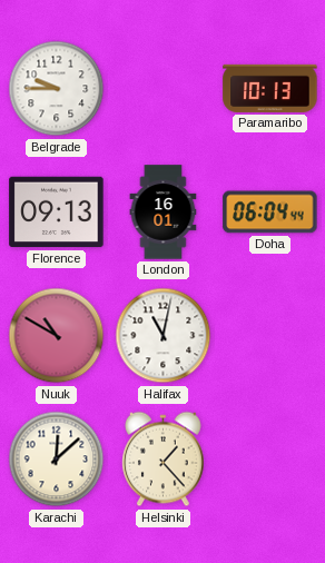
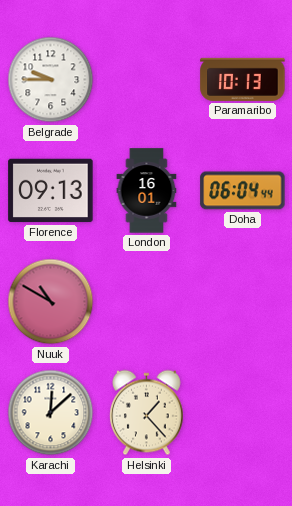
Halifax: 11:02 -> none
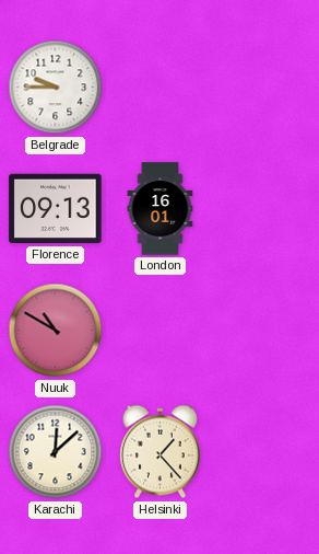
Paramaribo: 10:13 -> none
Doha: 06:04 -> none
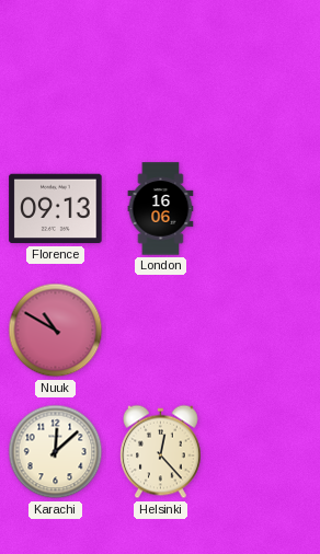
Belgrade: 9:45 -> none
London: 16:01 -> 16:06
Helsinki: 1:23 -> 12:23
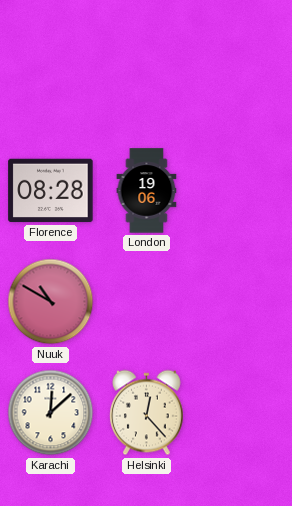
Florence: 09:13 -> 08:28
London: 16:06 -> 19:06
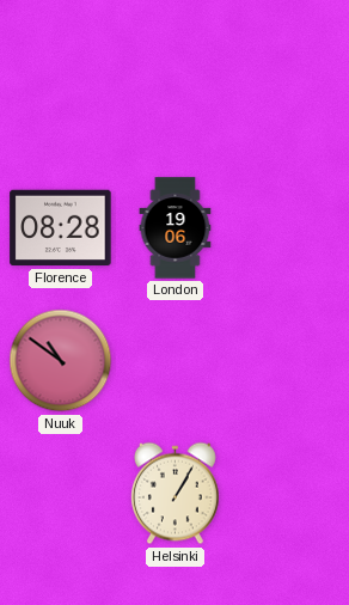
Nuuk: 10:50 -> 10:51
Karachi: 12:08 -> none
Helsinki: 12:23 -> 1:05
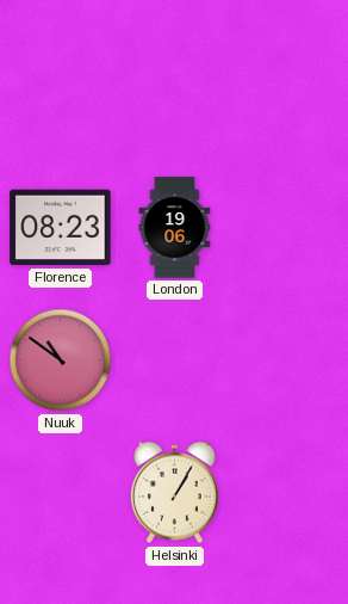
Florence: 08:28 -> 08:23
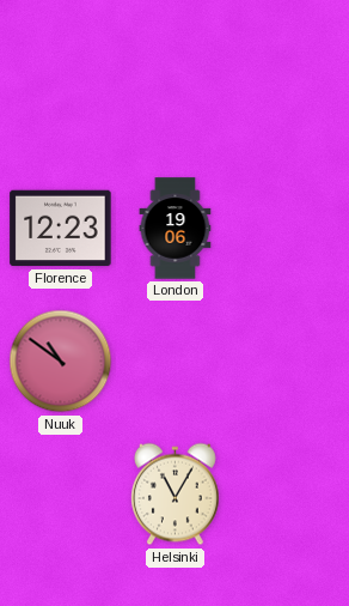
Florence: 08:23 -> 12:23
Helsinki: 1:05 -> 11:05
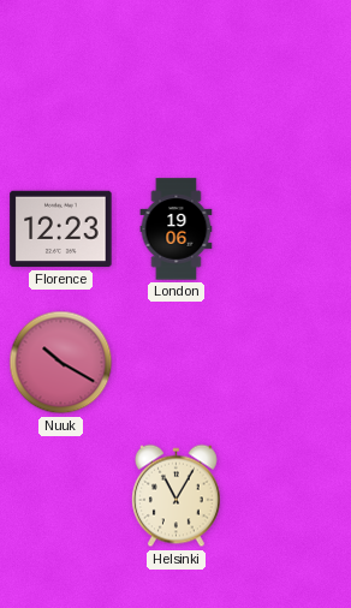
Nuuk: 10:51 -> 10:20
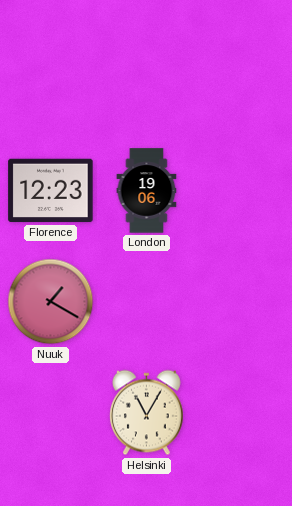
Nuuk: 10:20 -> 1:20
